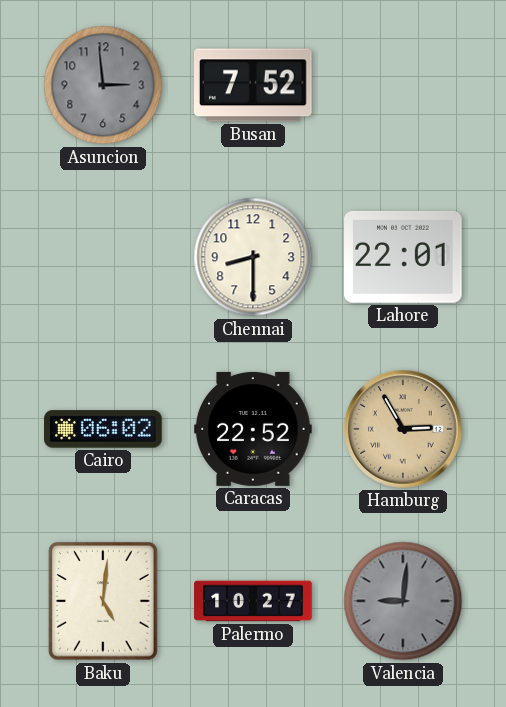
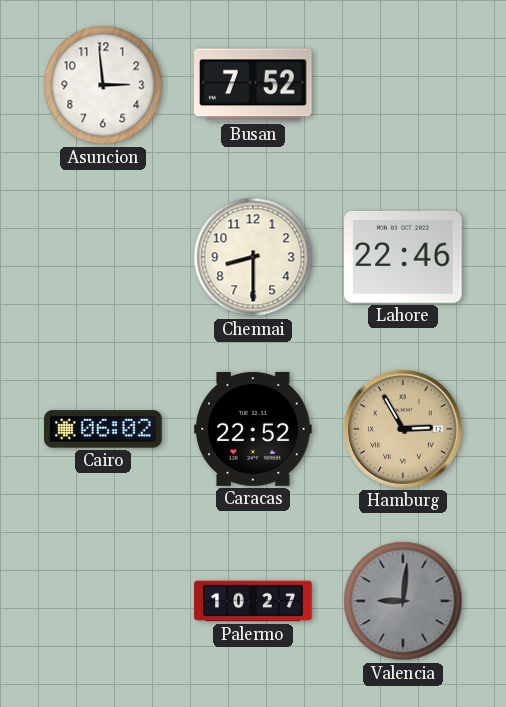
Asuncion dial: grey -> white
Lahore: 22:01 -> 22:46
Baku: 5:01 -> none
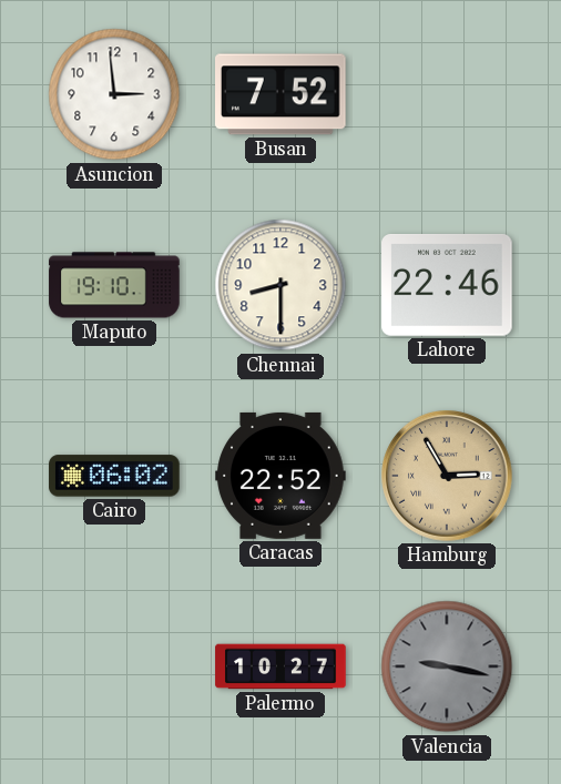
Maputo: none -> 19:10
Valencia: 9:01 -> 9:17
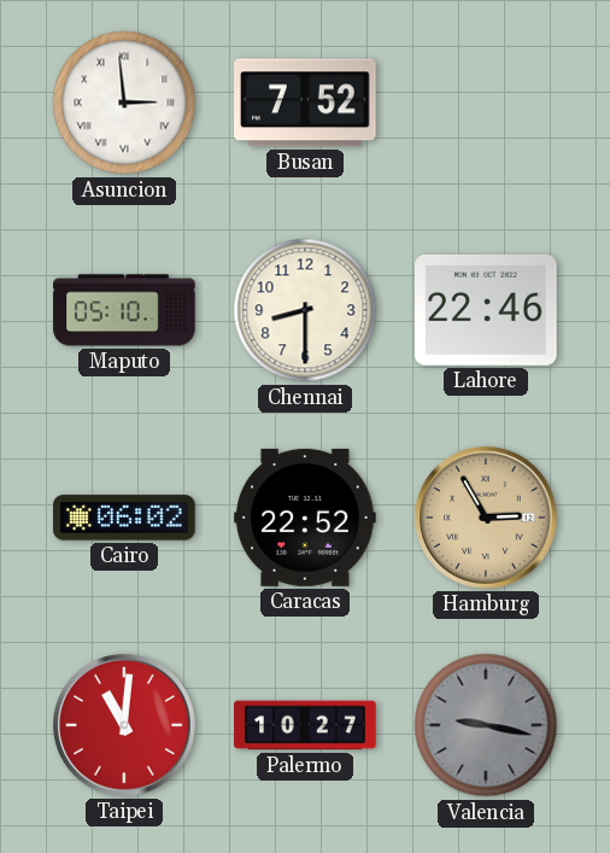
Asuncion numerals: Arabic -> Roman
Maputo: 19:10 -> 05:10
Taipei: none -> 11:01
